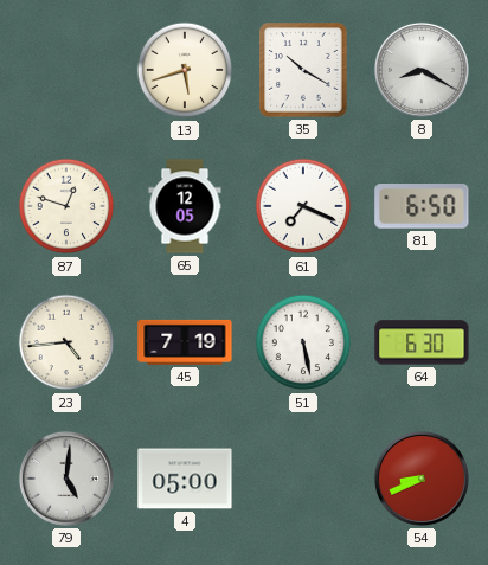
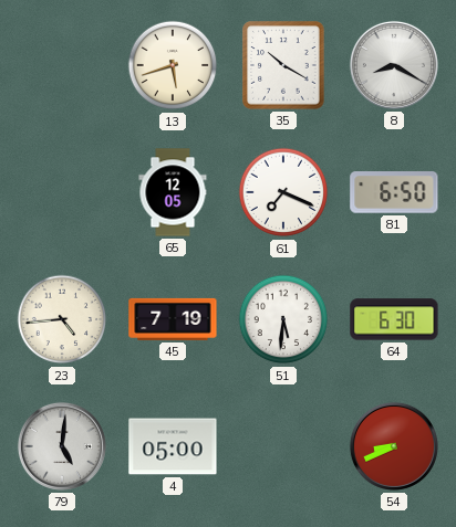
87: 12:48 -> none
51: 5:28 -> 5:31
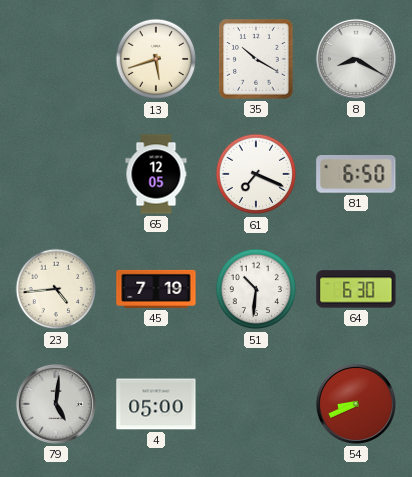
51: 5:31 -> 10:31
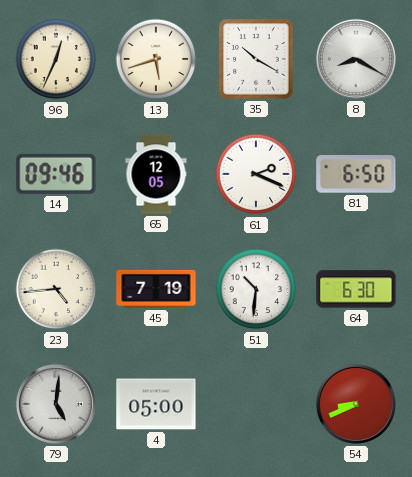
96: none -> 12:34
14: none -> 09:46
61: 7:19 -> 2:19
